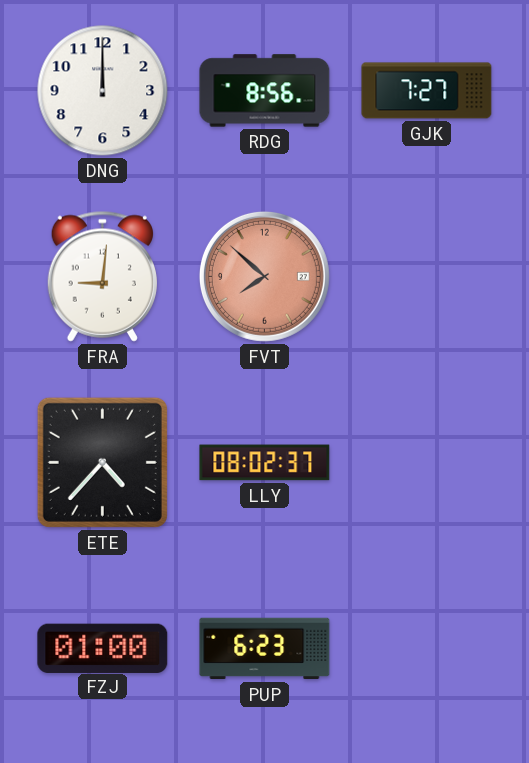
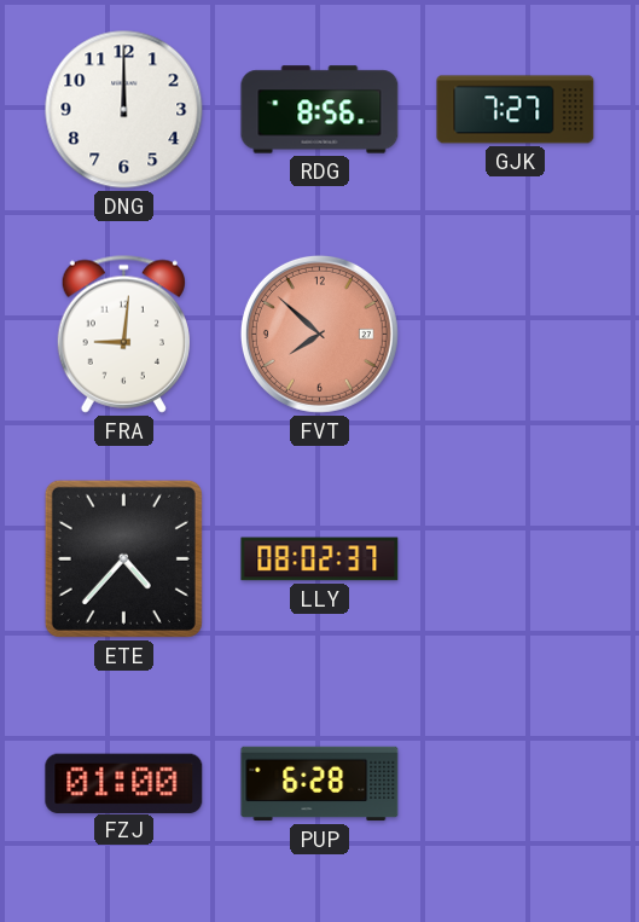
PUP: 6:23 -> 6:28
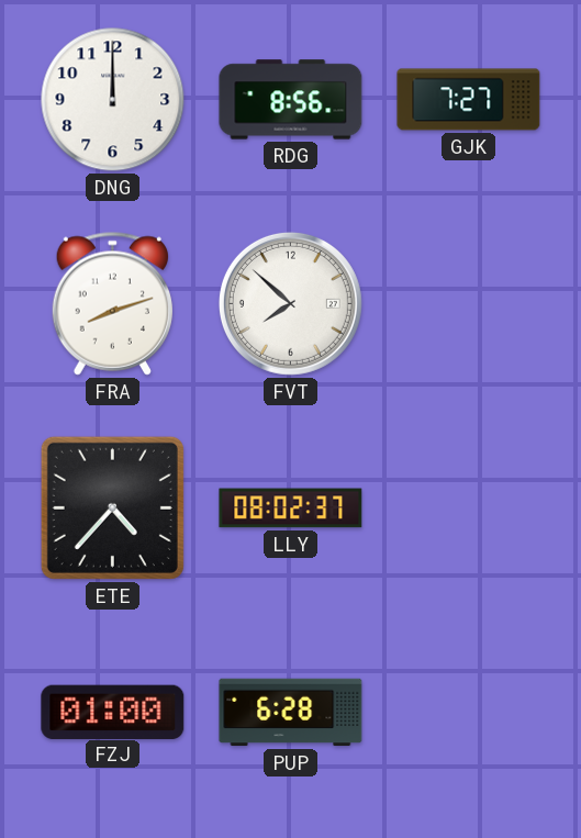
FRA: 9:01 -> 8:12
FVT dial: salmon -> white
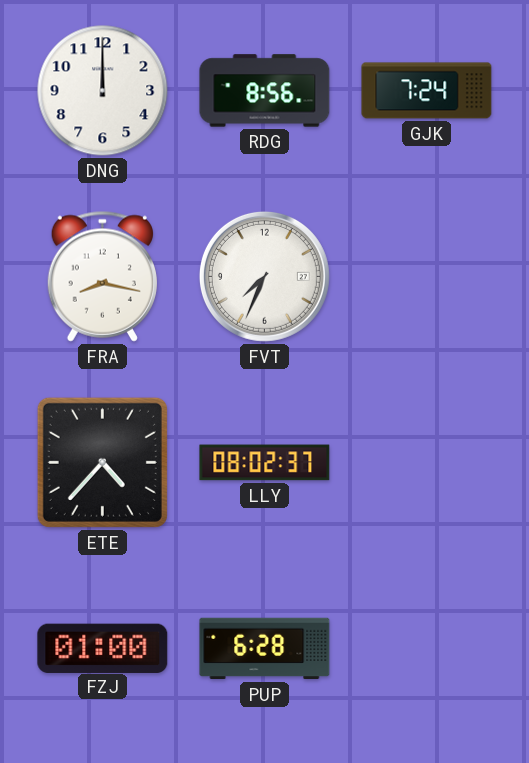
GJK: 7:27 -> 7:24
FRA: 8:12 -> 8:17
FVT: 7:52 -> 7:34
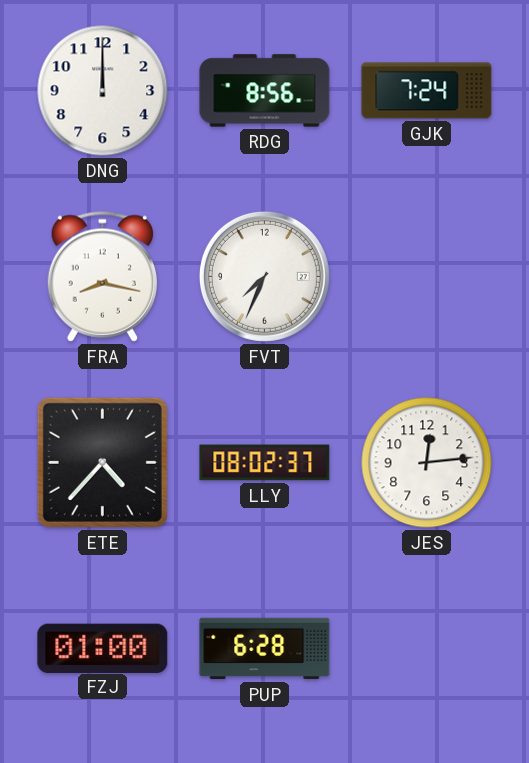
JES: none -> 12:14
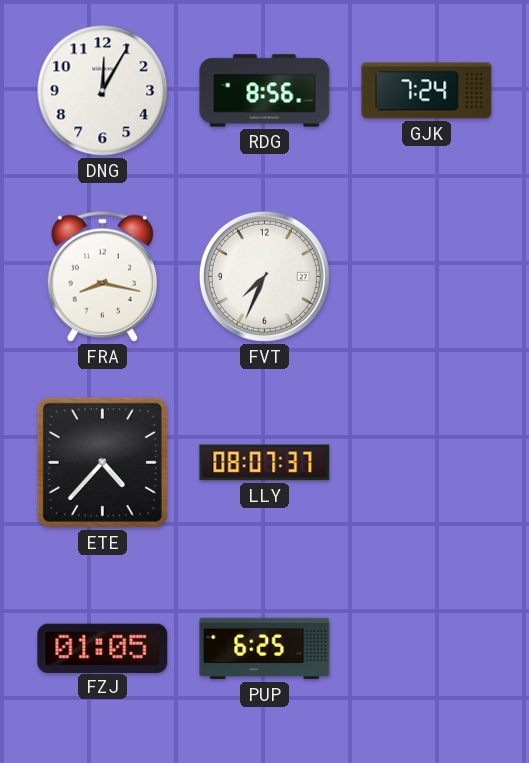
DNG: 12:00 -> 12:05
LLY: 08:02 -> 08:07
JES: 12:14 -> none
FZJ: 01:00 -> 01:05
PUP: 6:28 -> 6:25
